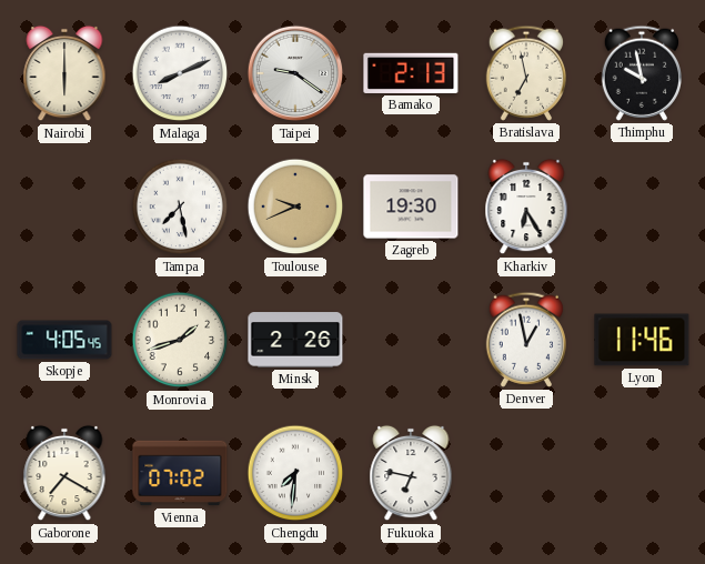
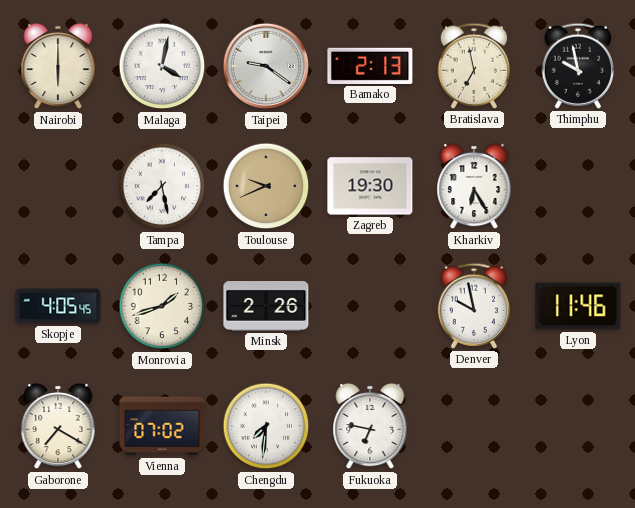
Malaga: 8:11 -> 4:02
Denver: 12:58 -> 9:58
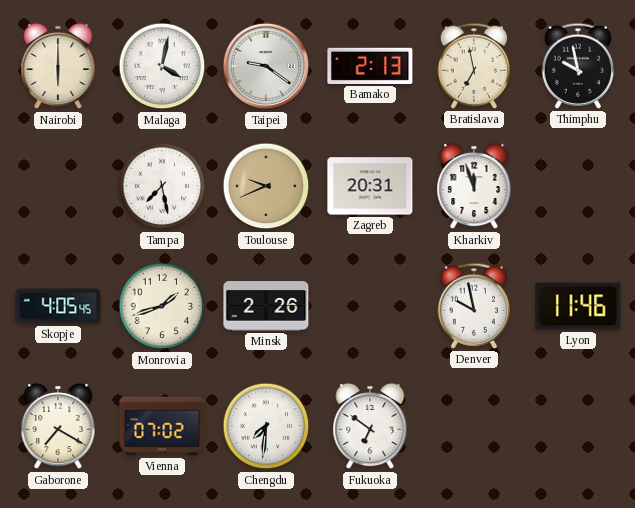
Zagreb: 19:30 -> 20:31
Kharkiv: 6:25 -> 11:57
Fukuoka: 6:47 -> 6:51
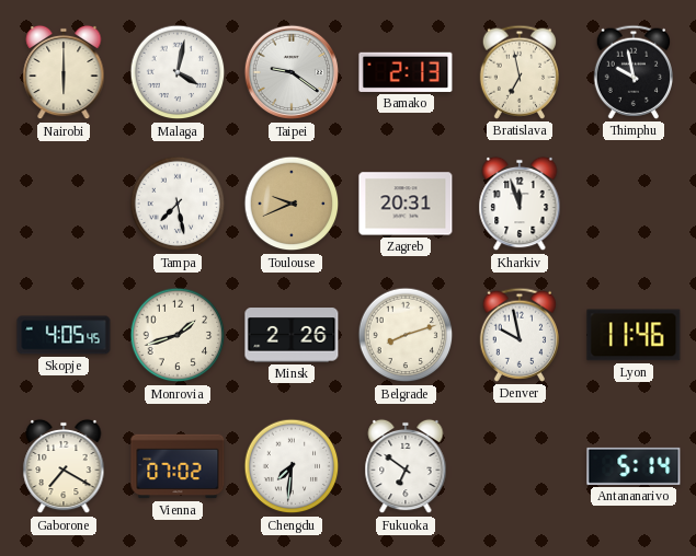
Belgrade: none -> 8:12
Antananarivo: none -> 5:14
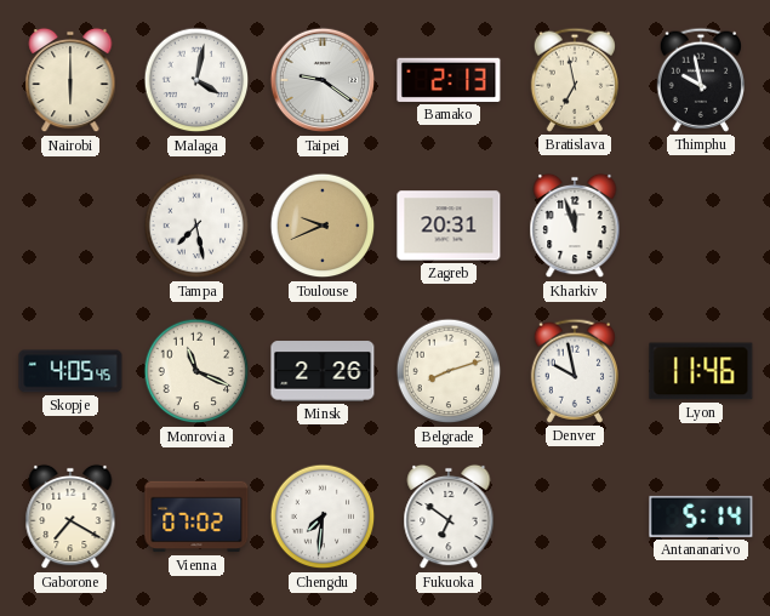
Monrovia: 1:42 -> 11:19
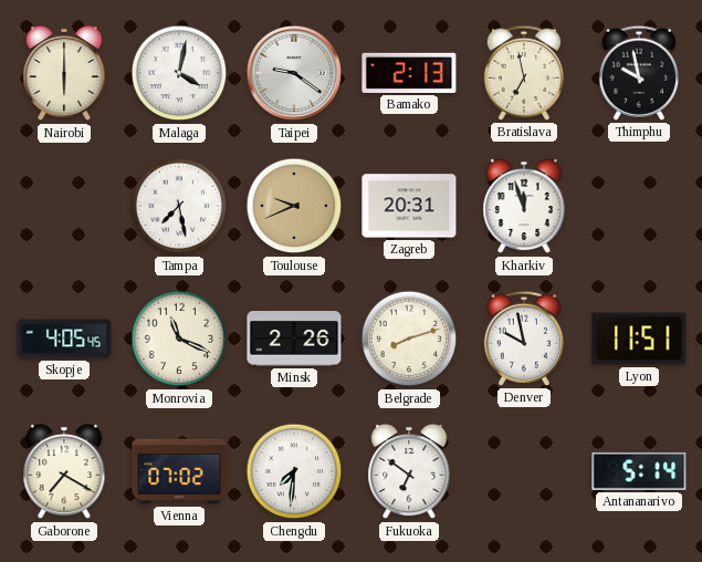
Lyon: 11:46 -> 11:51
